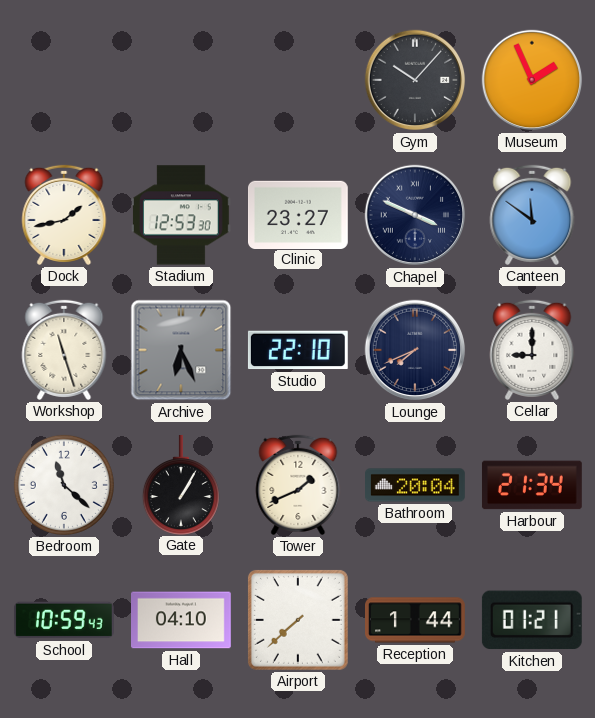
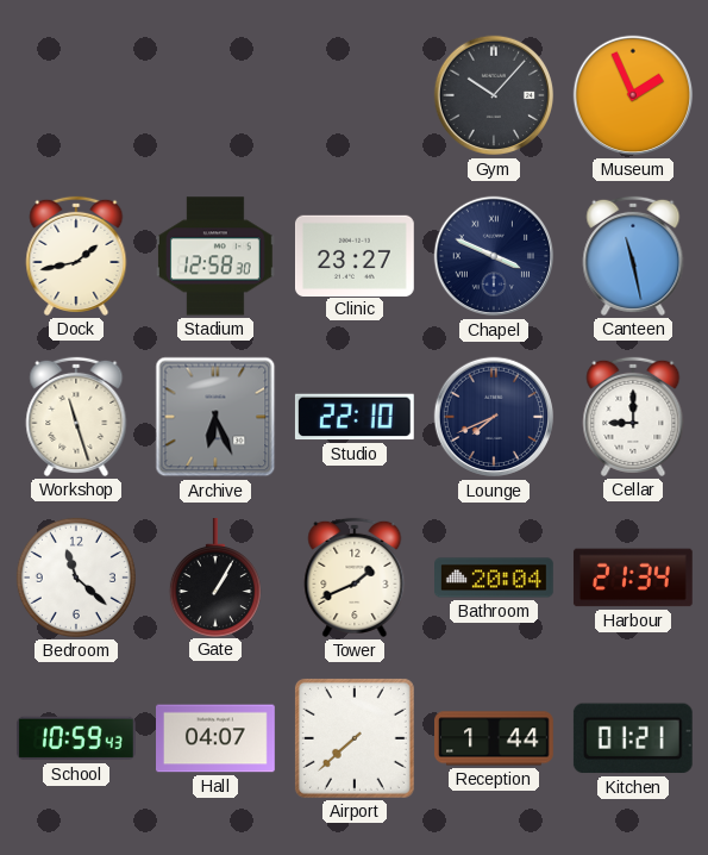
Stadium: 12:53 -> 12:58
Canteen: 11:51 -> 11:28
Hall: 04:10 -> 04:07
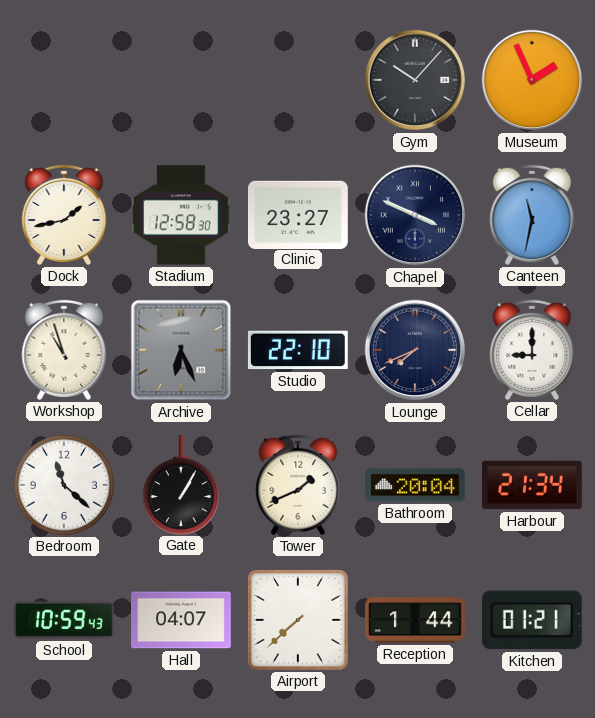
Canteen: 11:28 -> 11:32
Workshop: 11:27 -> 10:57
